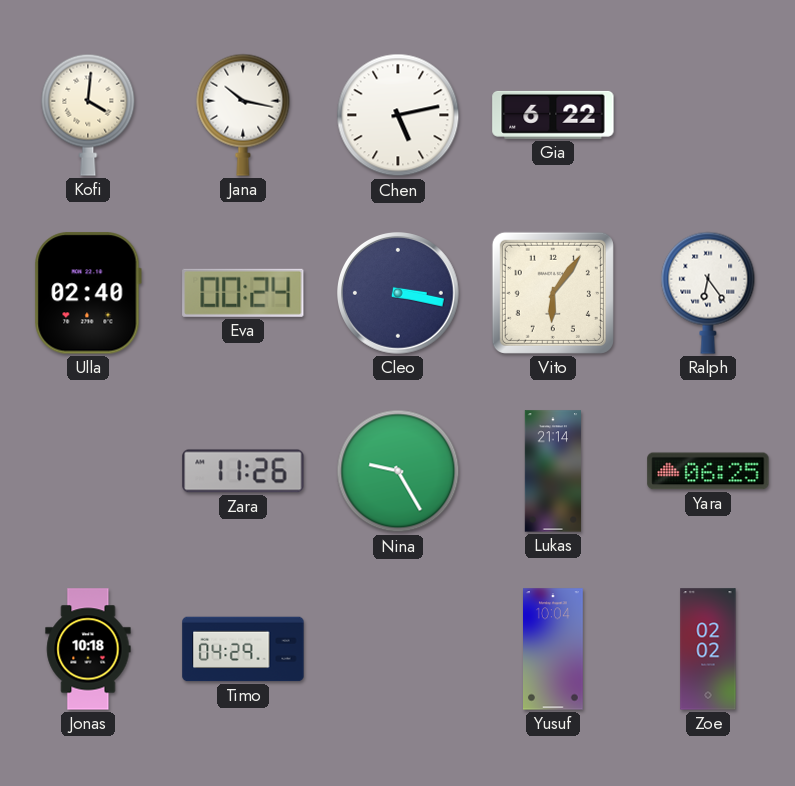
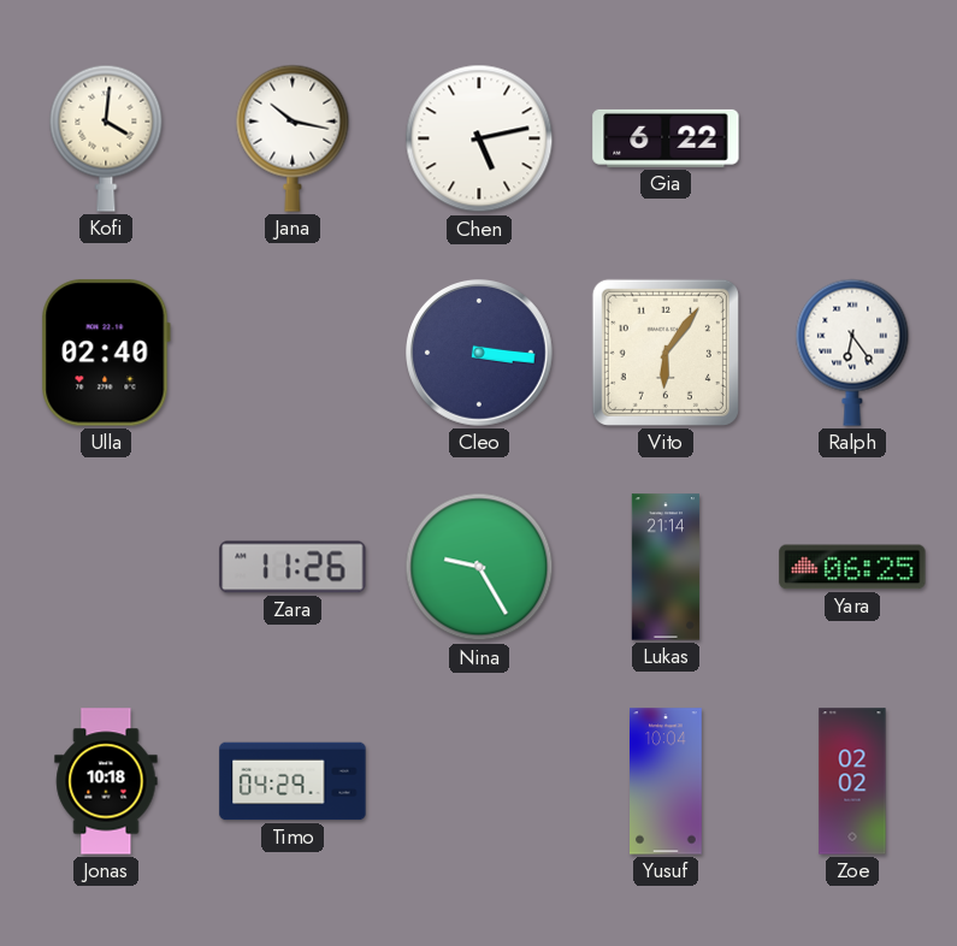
Eva: 00:24 -> none
Cleo: 3:17 -> 3:16
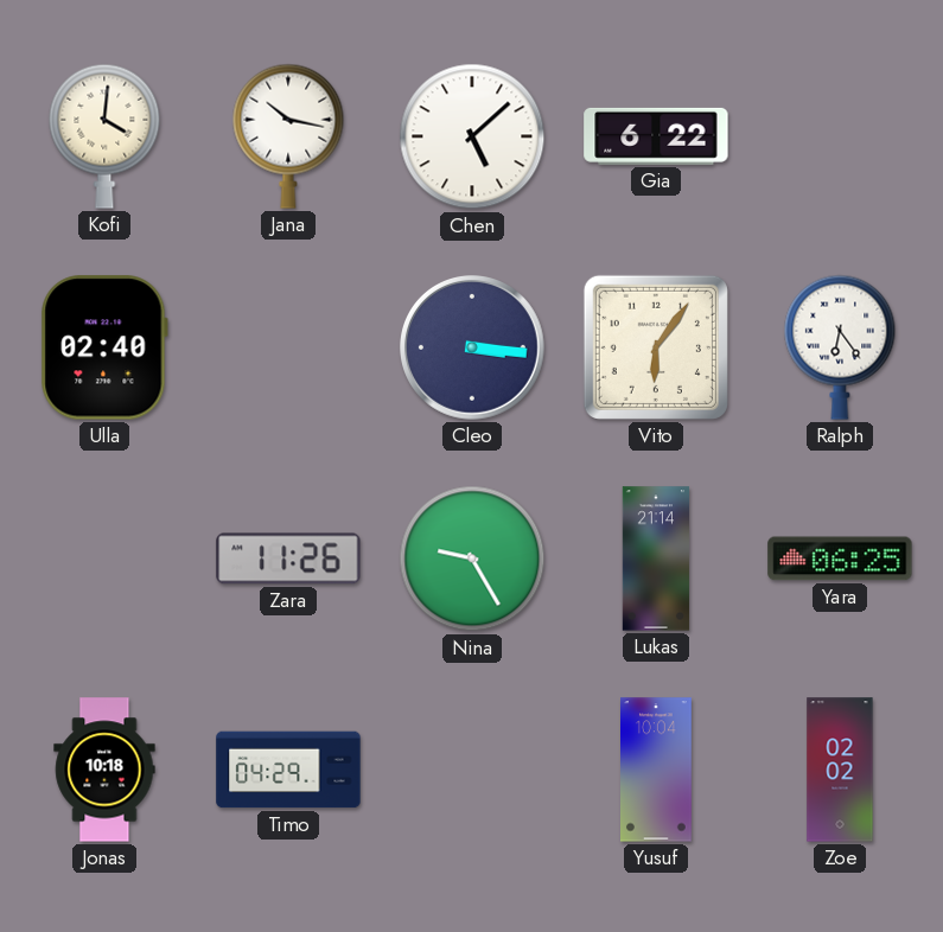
Chen: 5:13 -> 5:08
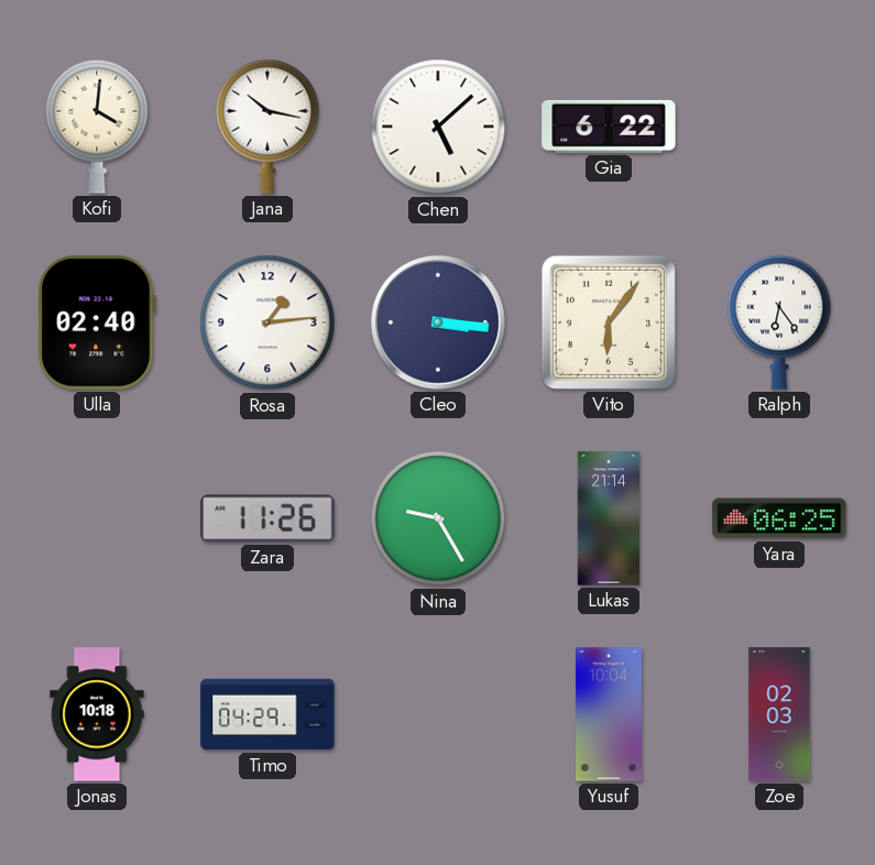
Rosa: none -> 1:14
Zoe: 02:02 -> 02:03
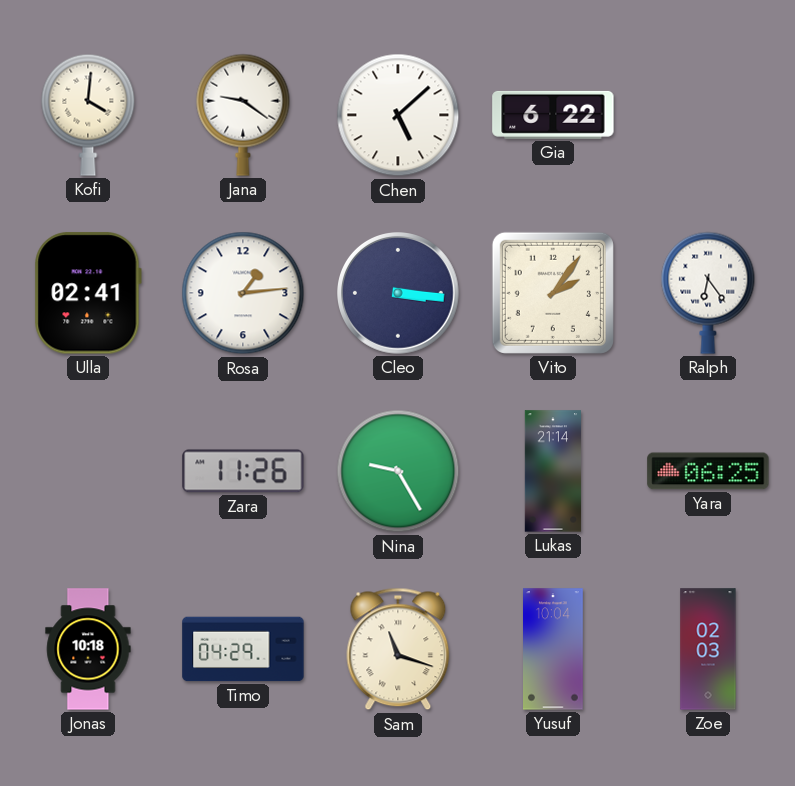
Jana: 10:17 -> 9:21
Ulla: 02:40 -> 02:41
Vito: 6:06 -> 2:06
Sam: none -> 11:18
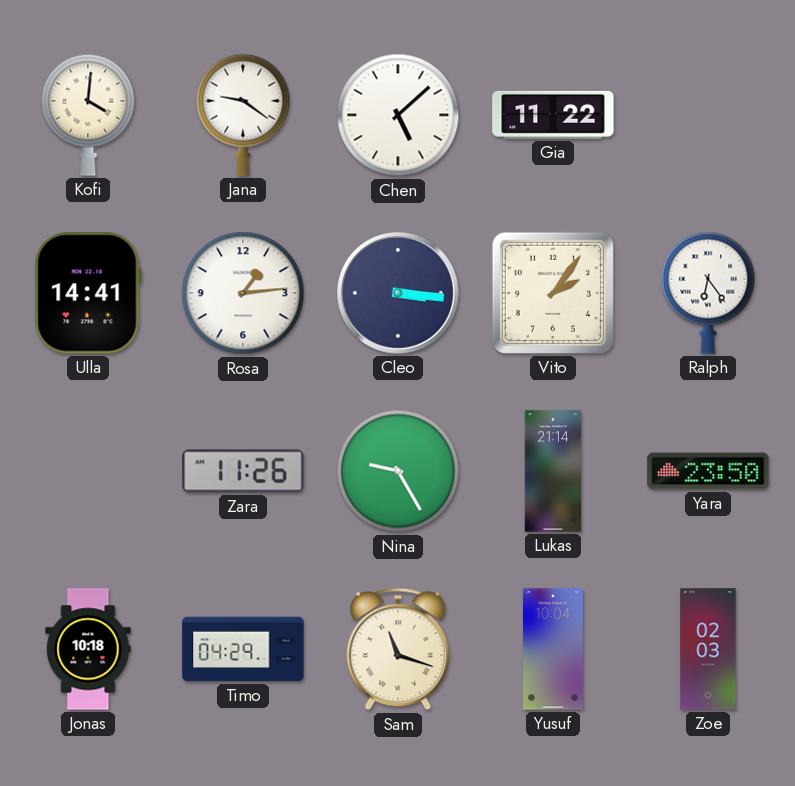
Gia: 6:22 -> 11:22
Ulla: 02:41 -> 14:41
Yara: 06:25 -> 23:50
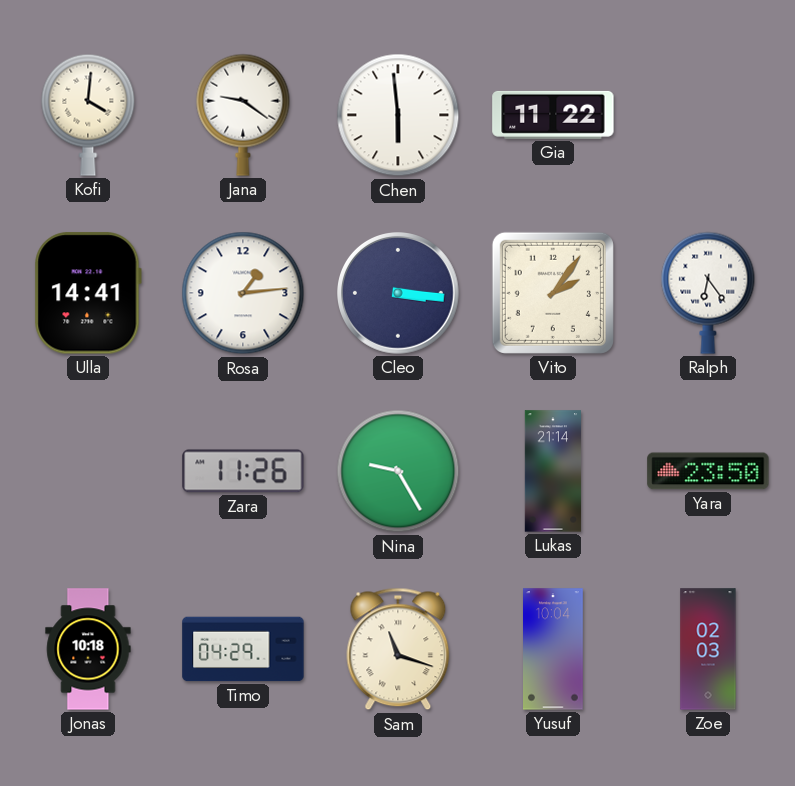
Chen: 5:08 -> 5:59
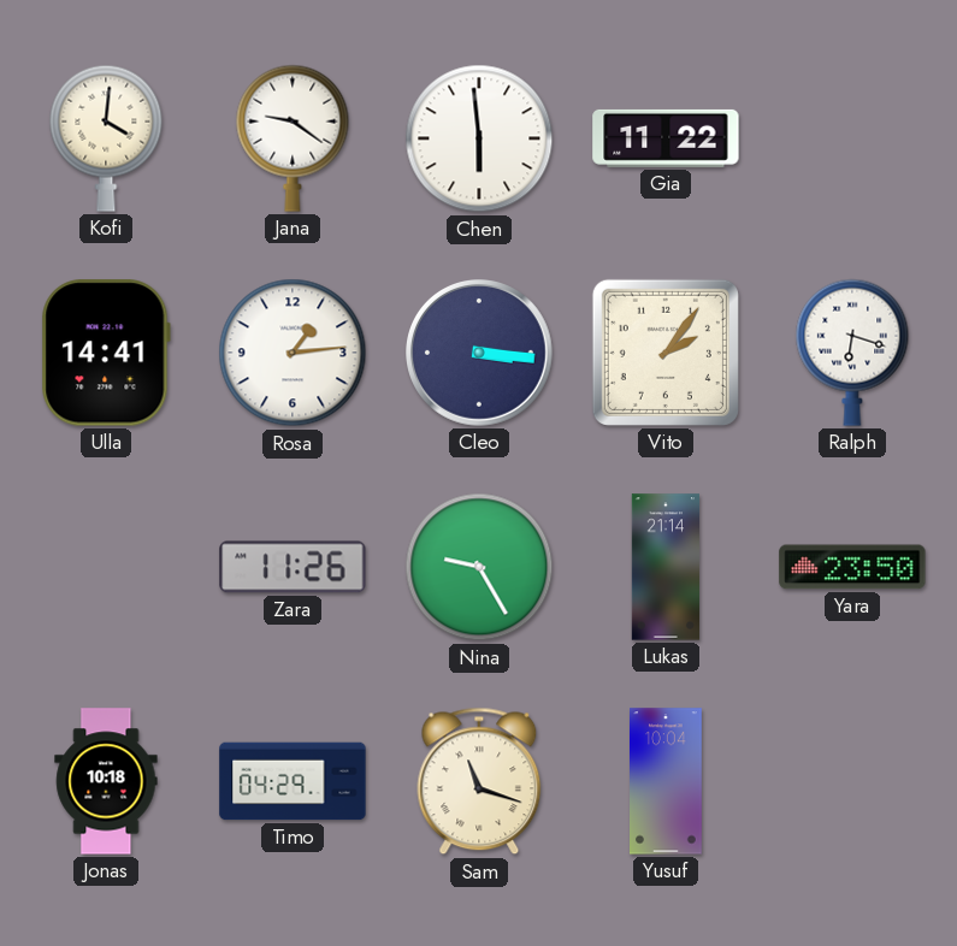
Ralph: 6:24 -> 6:18
Zoe: 02:03 -> none
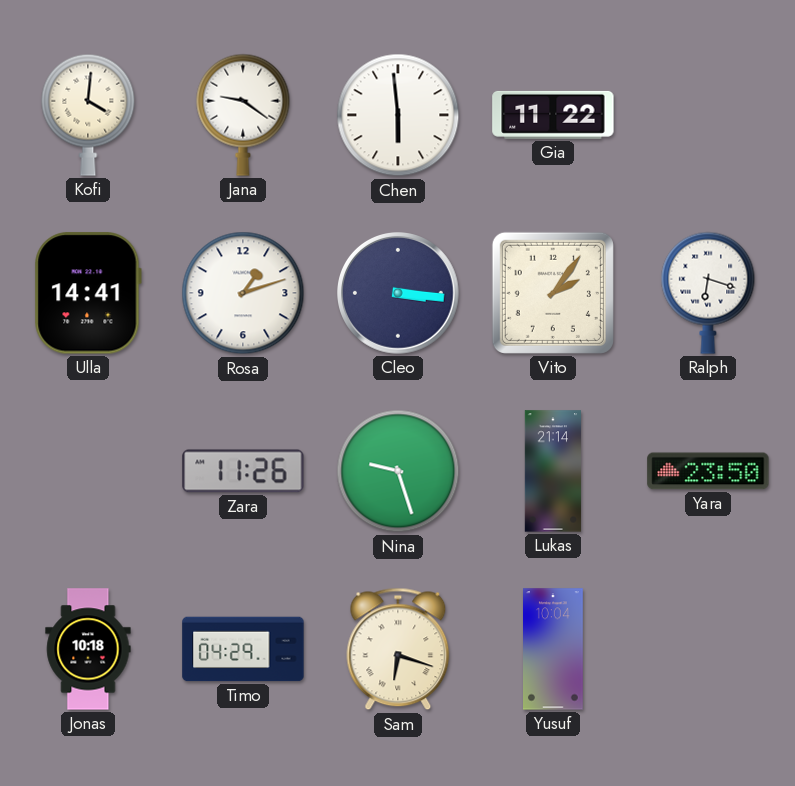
Rosa: 1:14 -> 1:12
Nina: 9:25 -> 9:27
Sam: 11:18 -> 6:18
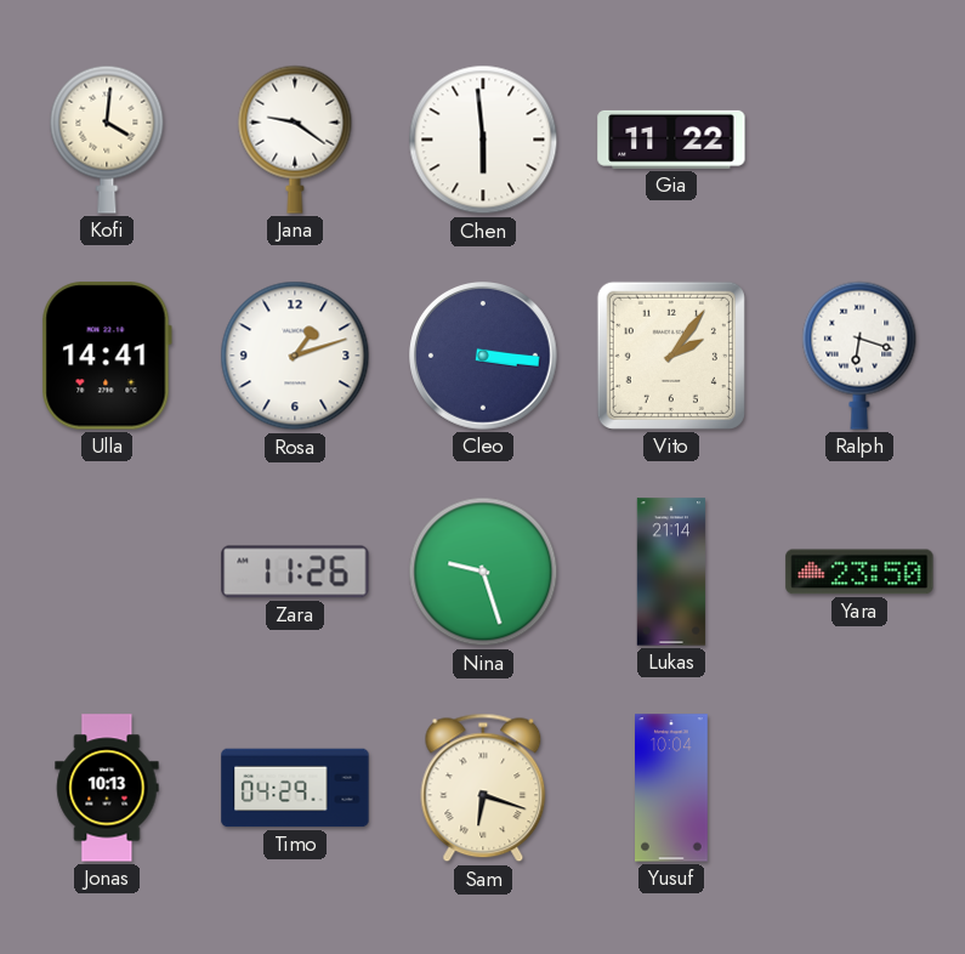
Jonas: 10:18 -> 10:13
